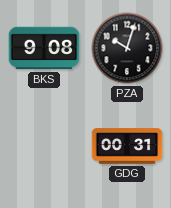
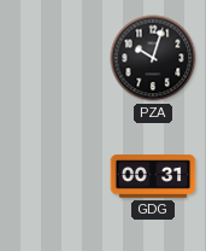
BKS: 9:08 -> none
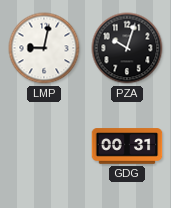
LMP: none -> 9:02
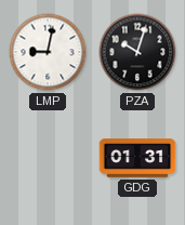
GDG: 00:31 -> 01:31
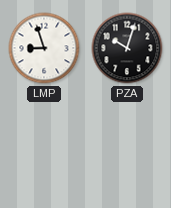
LMP: 9:02 -> 8:57
GDG: 01:31 -> none
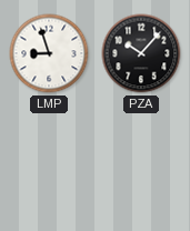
PZA: 10:03 -> 10:07
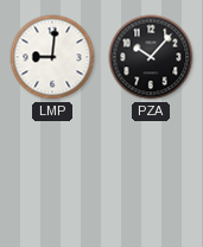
LMP: 8:57 -> 9:01
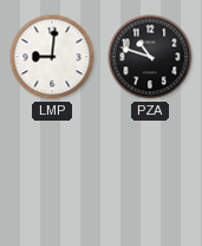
PZA: 10:07 -> 10:48
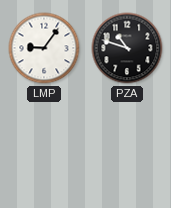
LMP: 9:01 -> 9:06
